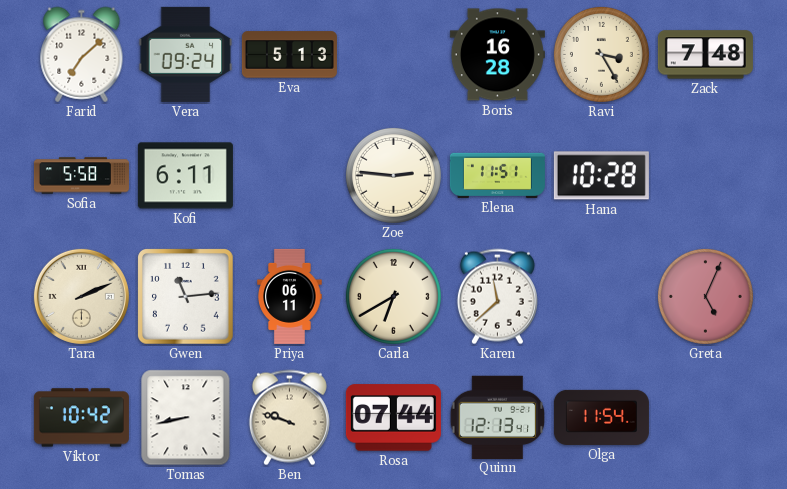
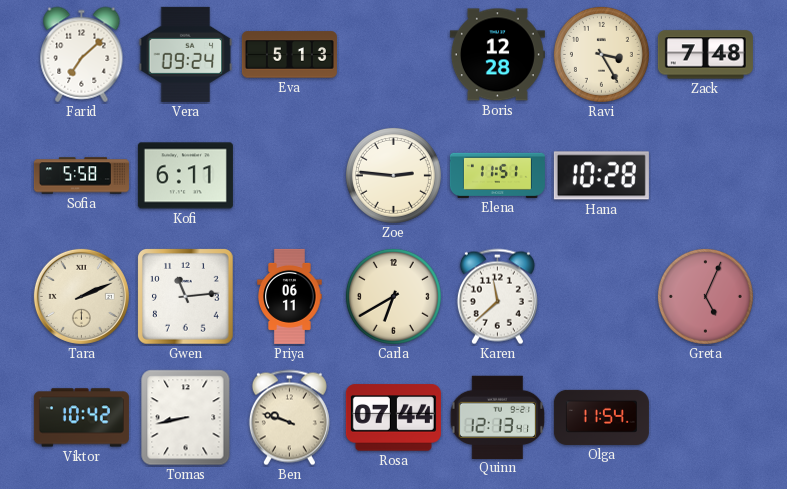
Boris: 16:28 -> 12:28
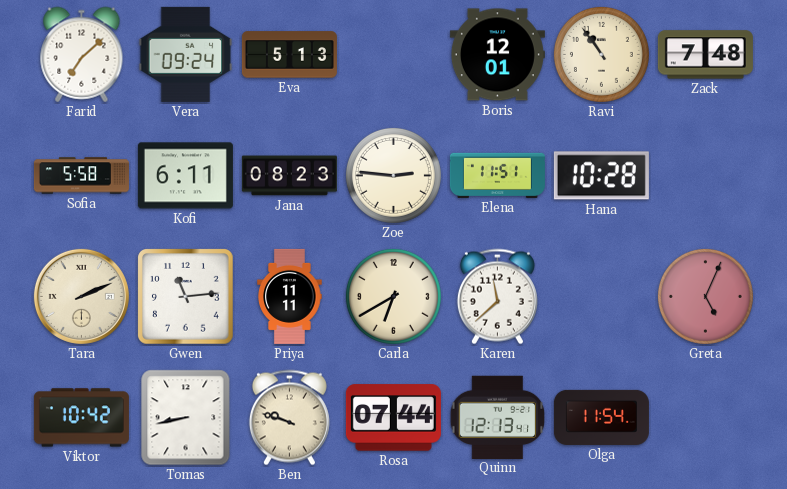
Boris: 12:28 -> 12:01
Ravi: 3:25 -> 10:54
Jana: none -> 08:23
Priya: 06:11 -> 11:11
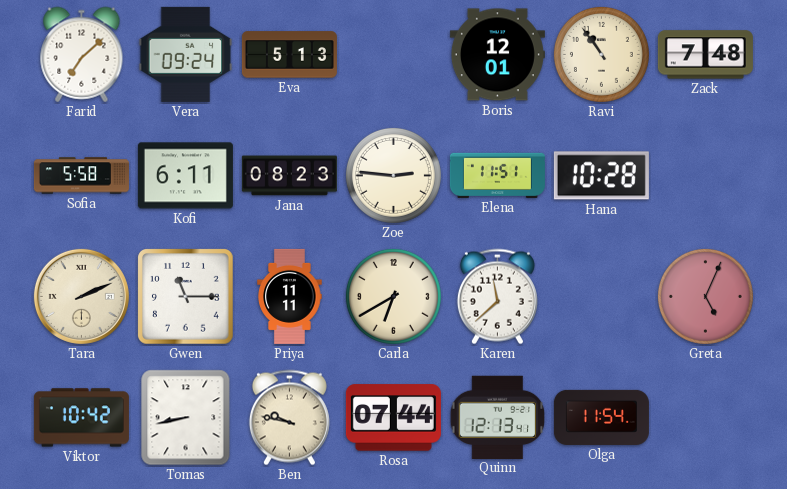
Gwen: 11:14 -> 11:15
Ben: 9:48 -> 9:47
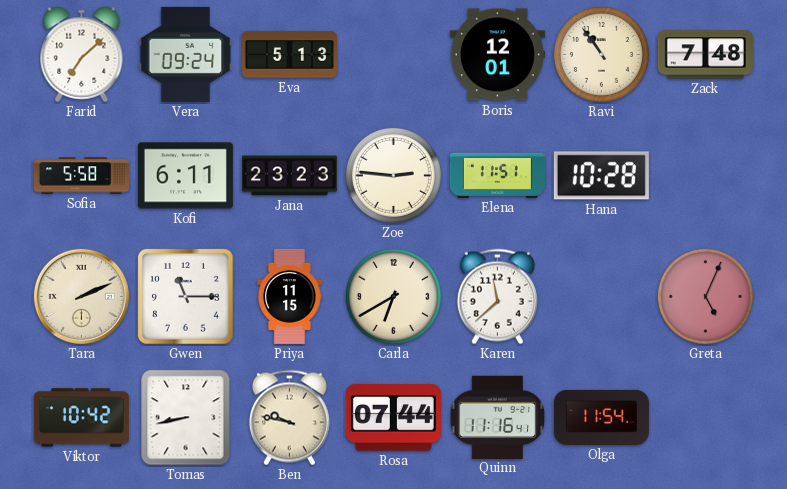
Jana: 08:23 -> 23:23
Priya: 11:11 -> 11:15
Quinn: 12:13 -> 11:16
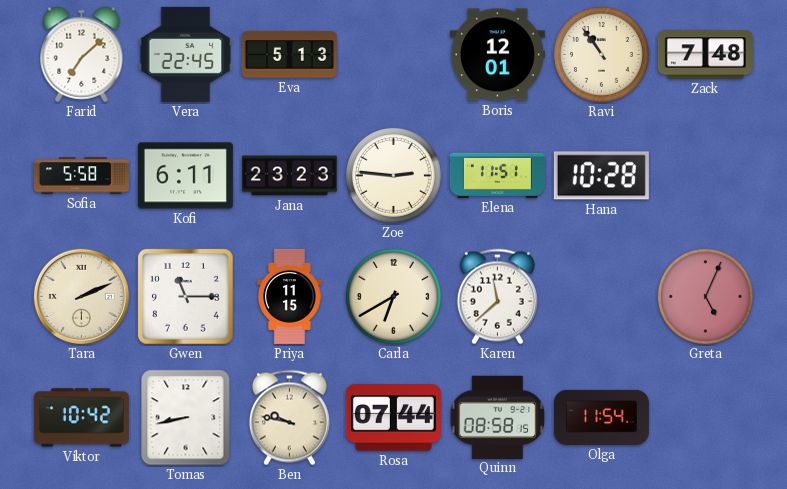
Vera: 09:24 -> 22:45
Quinn: 11:16 -> 08:58
